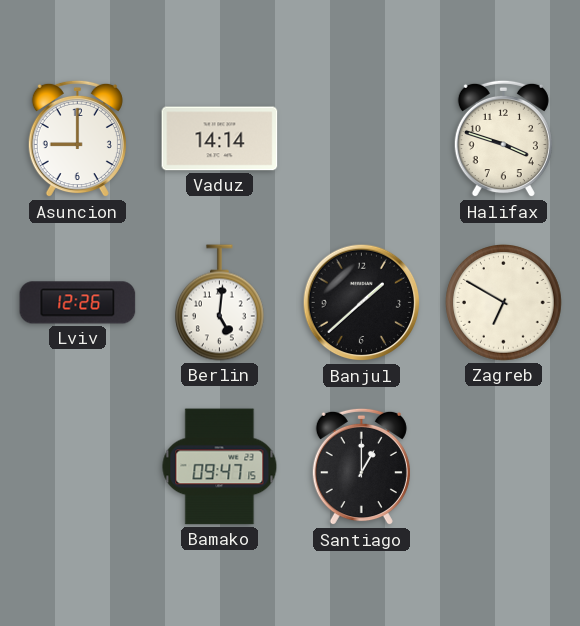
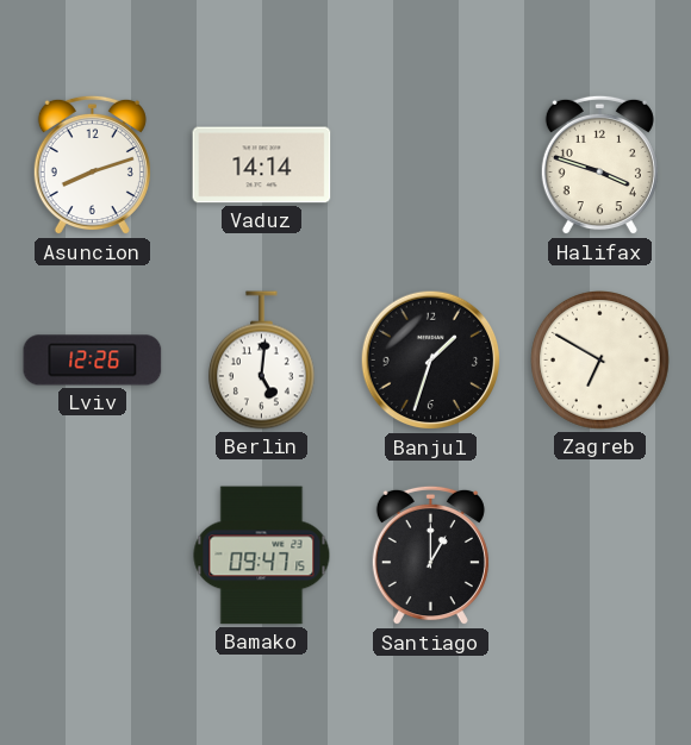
Asuncion: 9:00 -> 8:12
Banjul: 1:38 -> 1:33
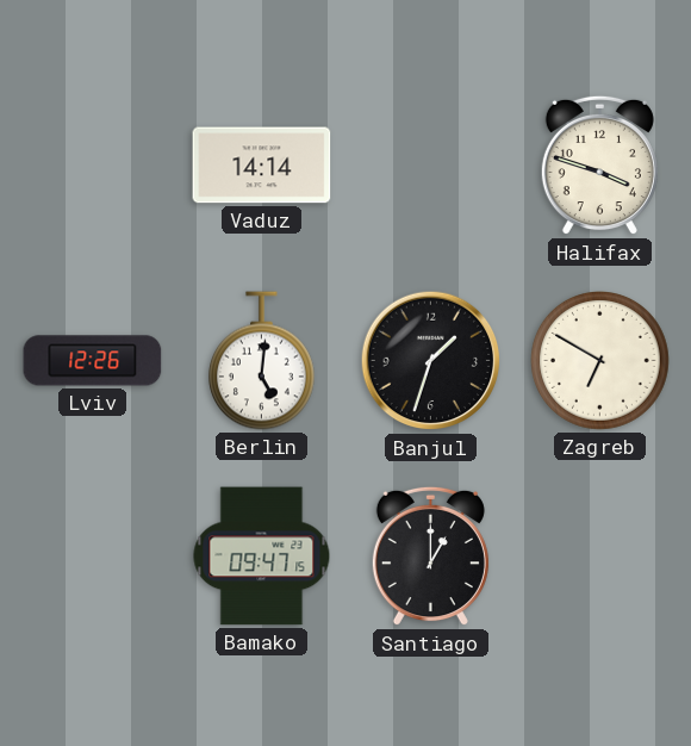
Asuncion: 8:12 -> none
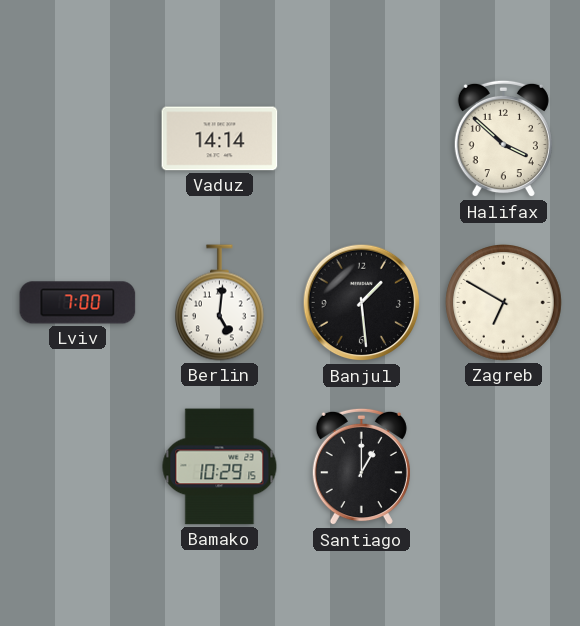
Halifax: 3:48 -> 3:52
Lviv: 12:26 -> 7:00
Banjul: 1:33 -> 1:29
Bamako: 09:47 -> 10:29
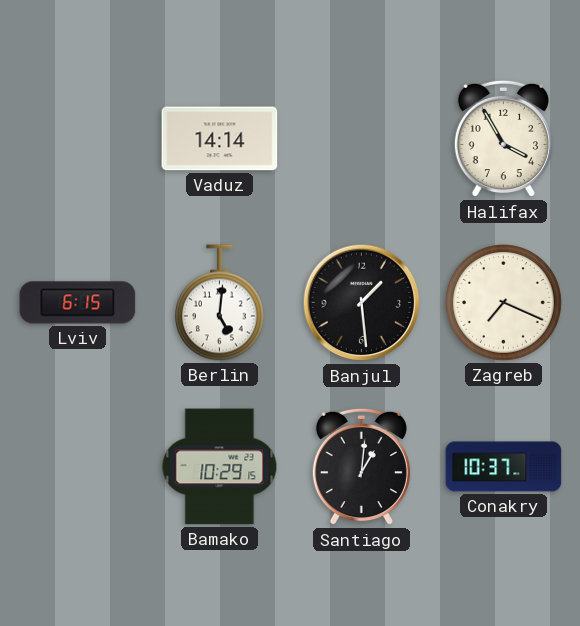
Halifax: 3:52 -> 3:55
Lviv: 7:00 -> 6:15
Zagreb: 6:50 -> 7:19
Santiago: 1:00 -> 1:01
Conakry: none -> 10:37
